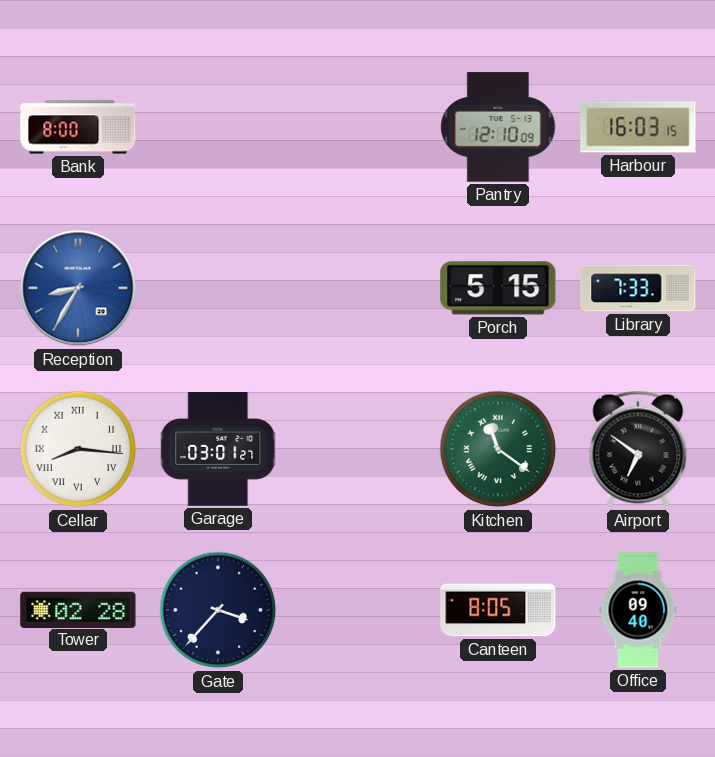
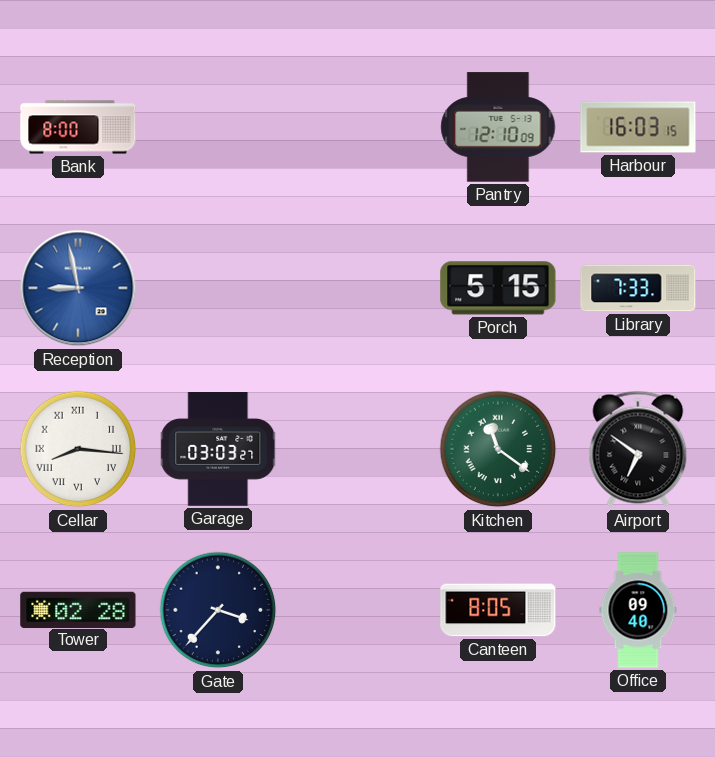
Reception: 8:35 -> 8:58
Garage: 03:01 -> 03:03
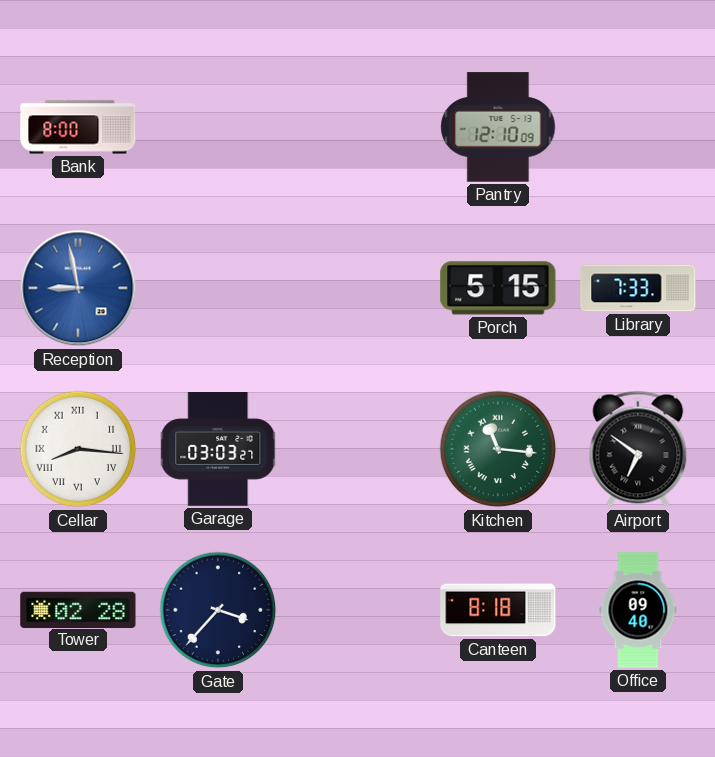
Harbour: 16:03 -> none
Kitchen: 11:21 -> 11:16
Canteen: 8:05 -> 8:18
